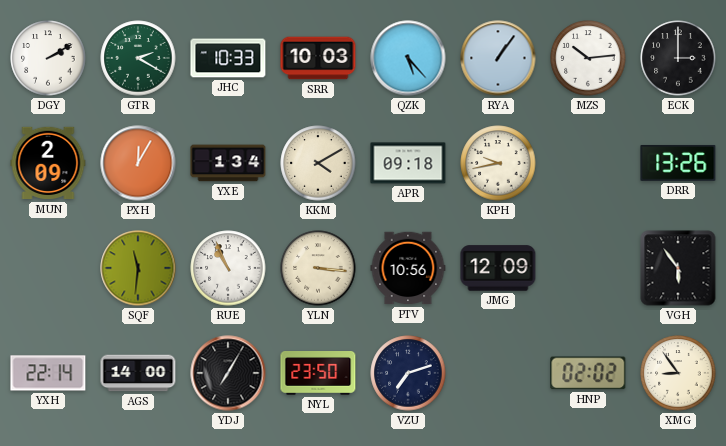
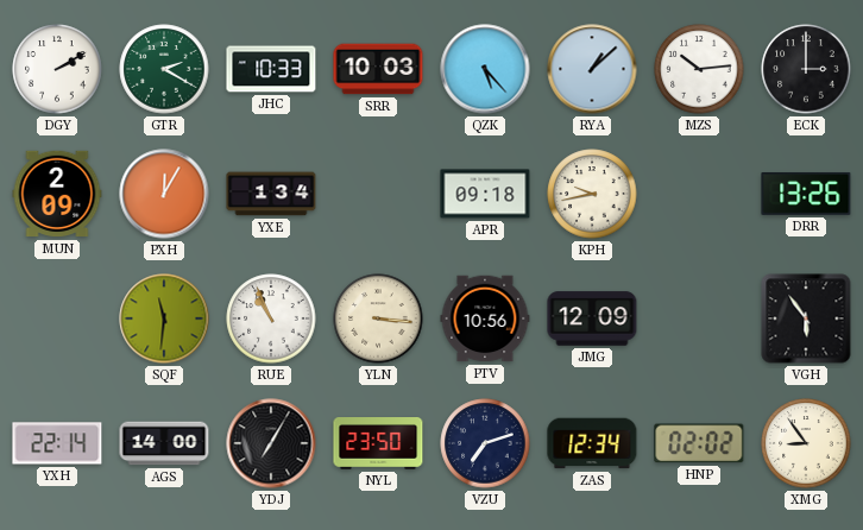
RYA: 1:06 -> 1:08
KKM: 4:10 -> none
ZAS: none -> 12:34
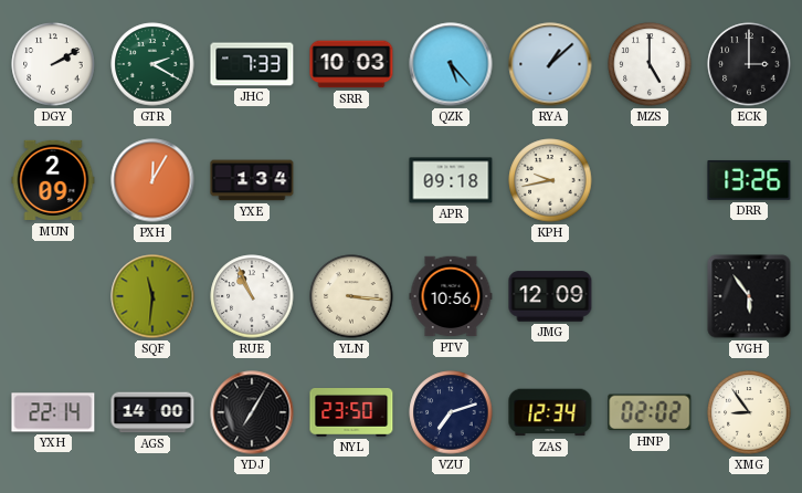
JHC: 10:33 -> 7:33
MZS: 10:14 -> 5:00
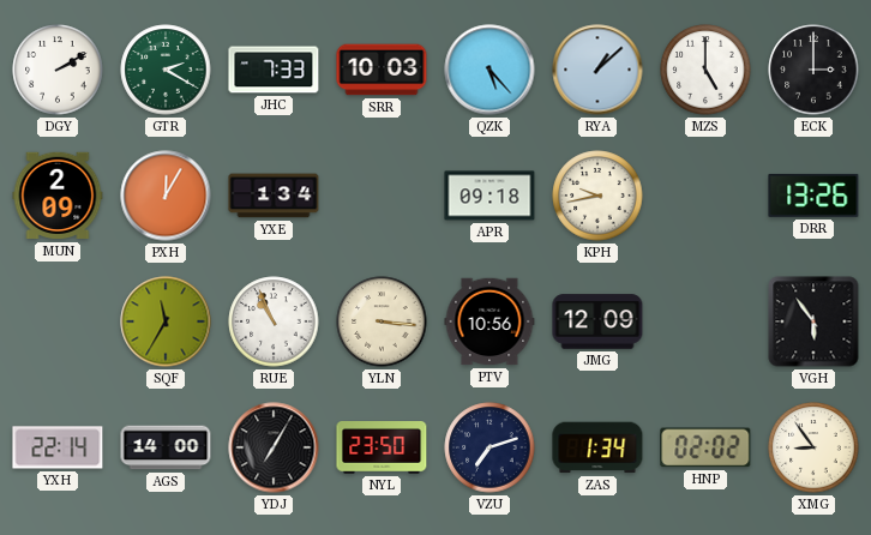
SQF: 11:31 -> 11:35
ZAS: 12:34 -> 1:34
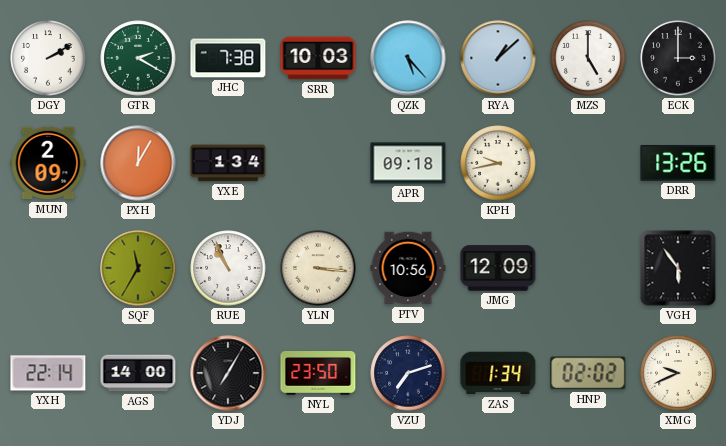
JHC: 7:33 -> 7:38
XMG: 8:54 -> 9:41
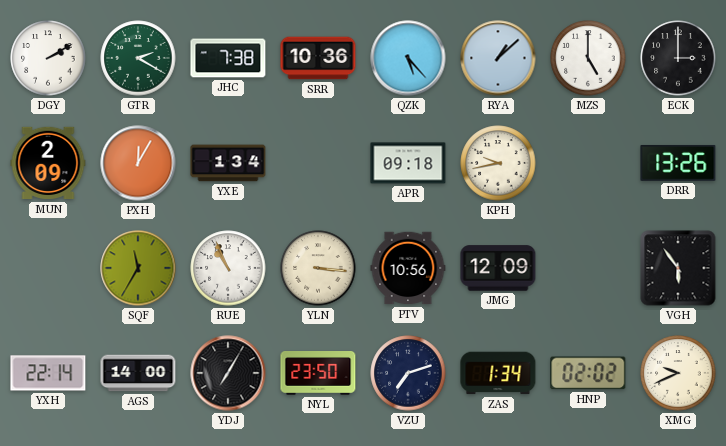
SRR: 10:03 -> 10:36
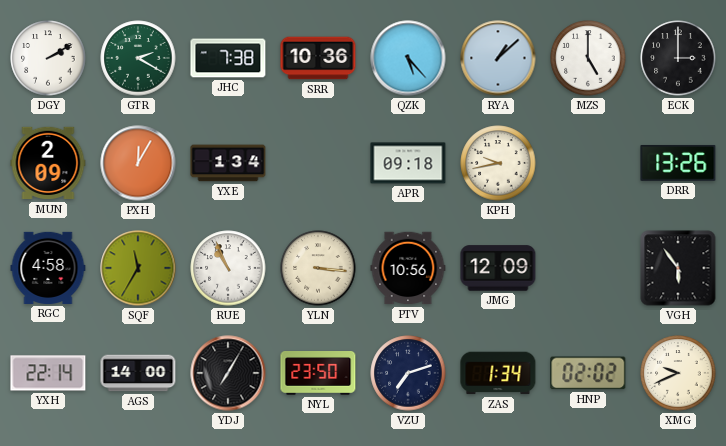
RGC: none -> 4:58
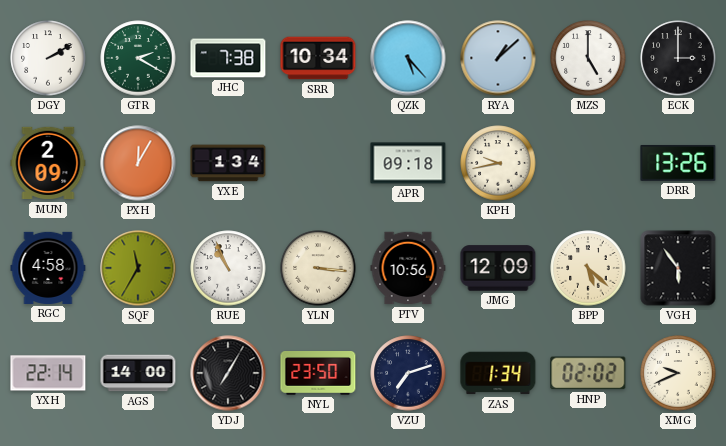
SRR: 10:36 -> 10:34
BPP: none -> 5:22
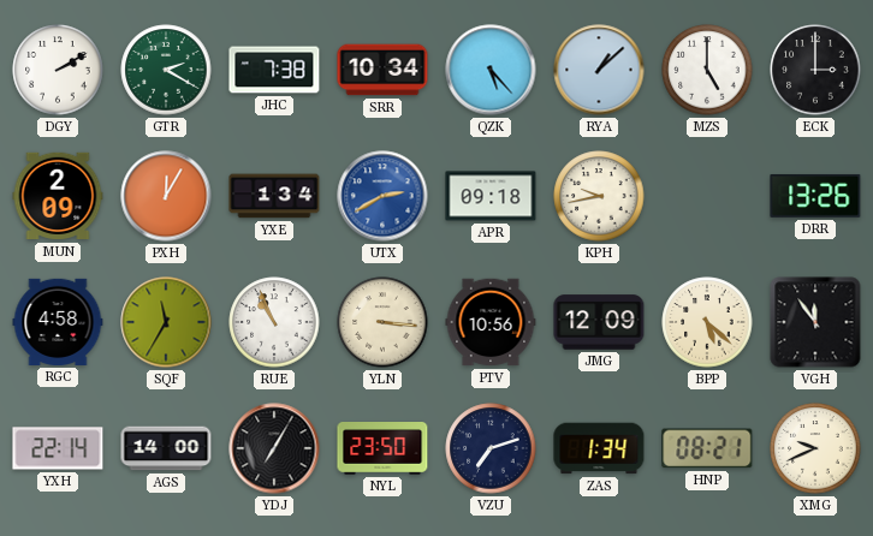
UTX: none -> 2:40
VGH: 5:54 -> 11:54
HNP: 02:02 -> 08:21
